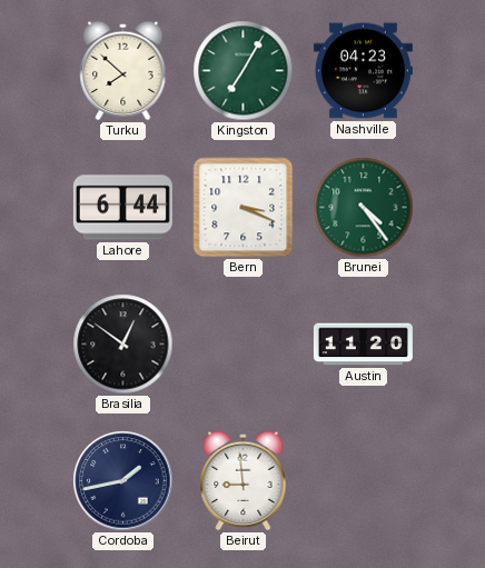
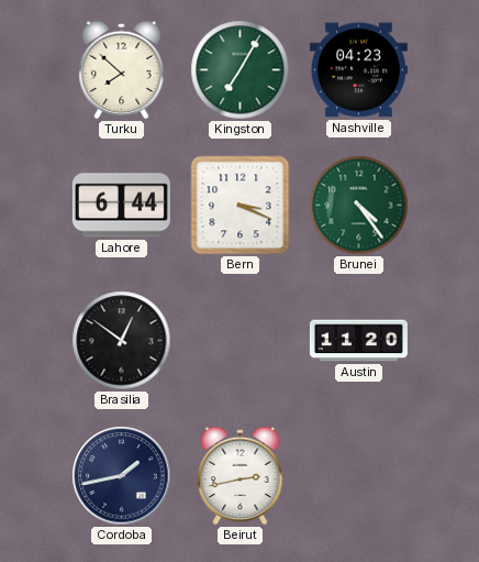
Beirut: 8:59 -> 2:43
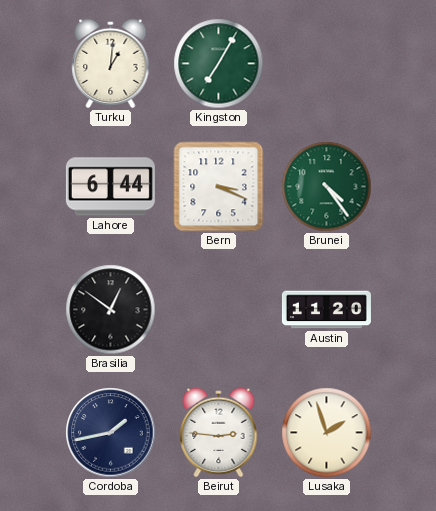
Turku: 7:52 -> 1:01
Nashville: 04:23 -> none
Beirut: 2:43 -> 2:46
Lusaka: none -> 1:57
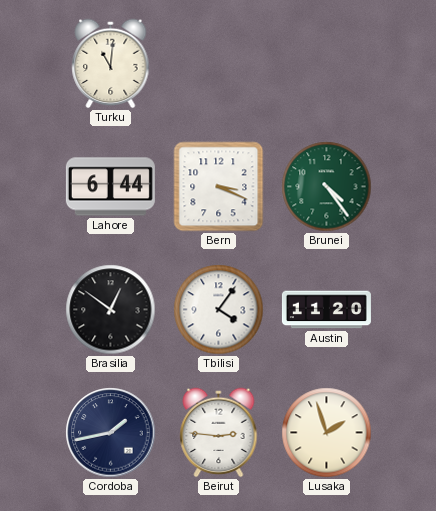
Turku: 1:01 -> 11:01
Kingston: 7:05 -> none
Tbilisi: none -> 4:06
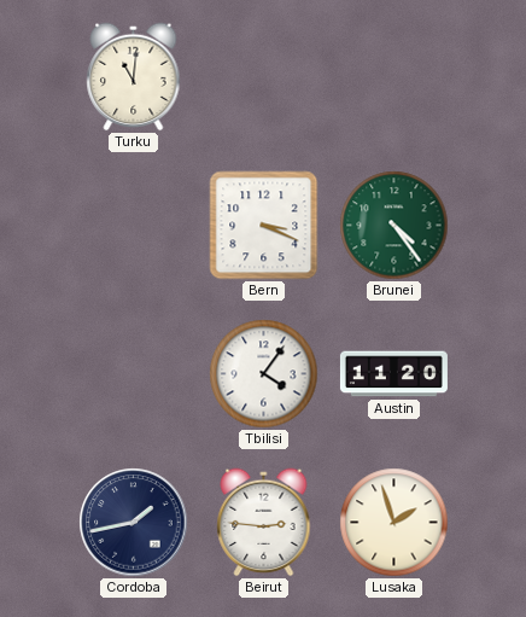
Lahore: 6:44 -> none
Brasilia: 12:51 -> none
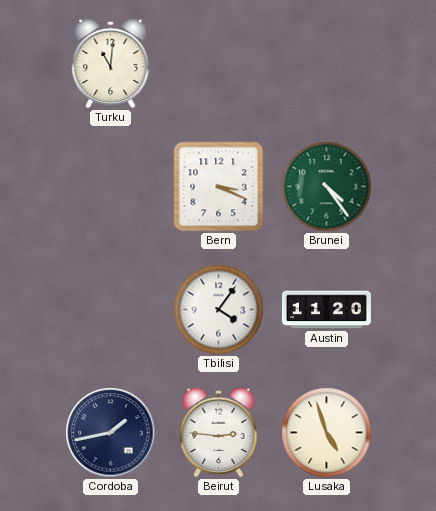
Lusaka: 1:57 -> 4:57
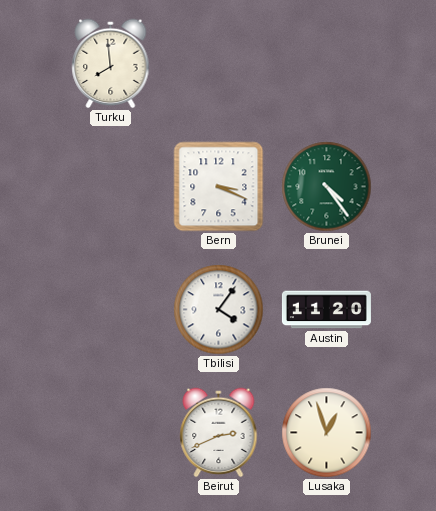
Turku: 11:01 -> 7:59
Cordoba: 1:43 -> none
Beirut: 2:46 -> 2:41
Lusaka: 4:57 -> 12:57
